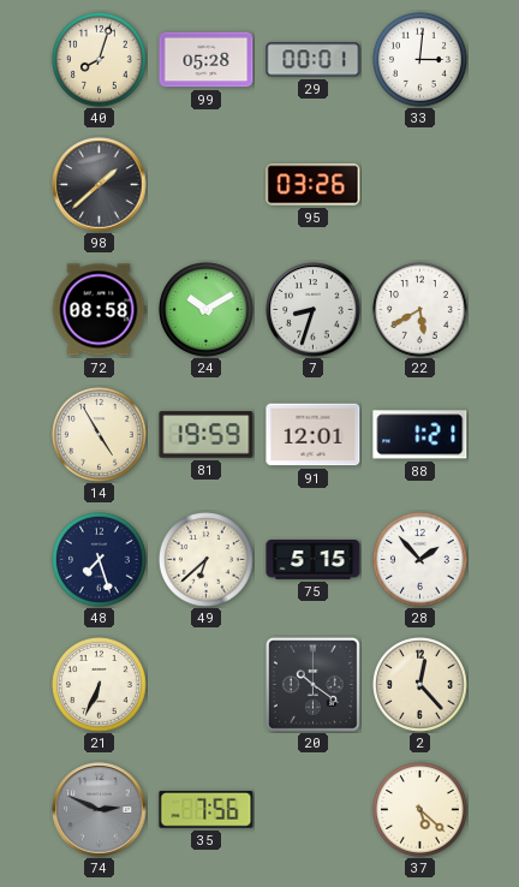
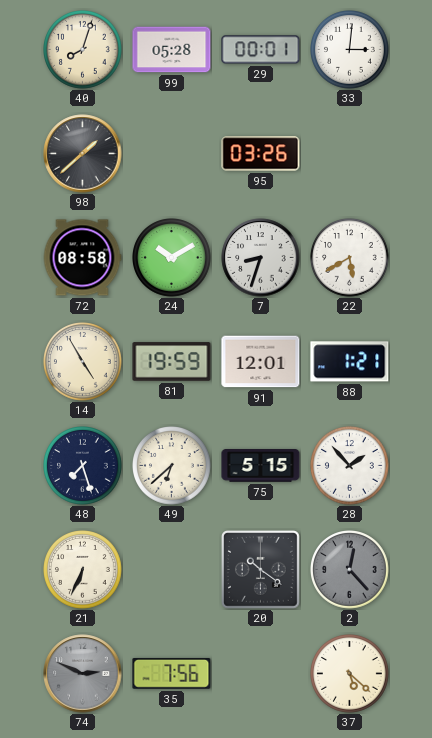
2 dial: cream -> grey
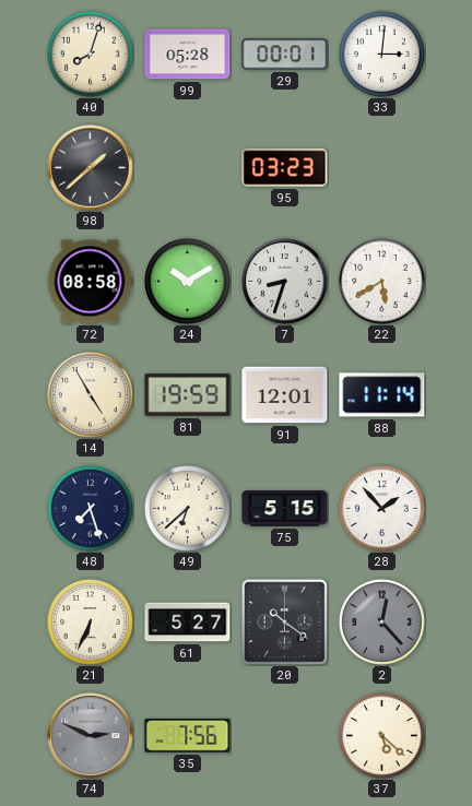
95: 03:26 -> 03:23
88: 1:21 -> 11:14
61: none -> 5:27
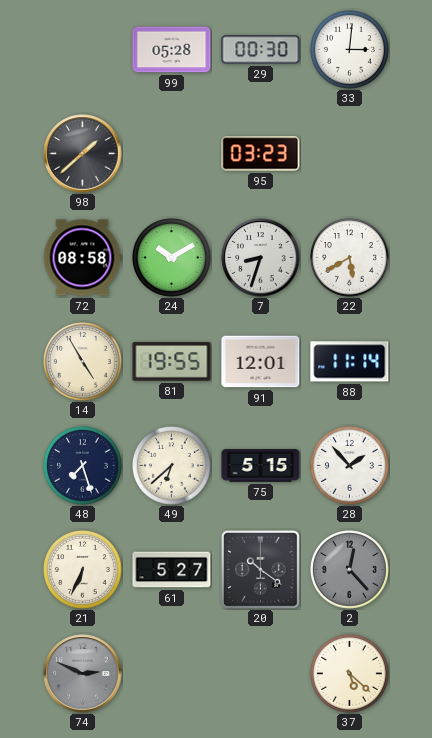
40: 8:03 -> none
29: 00:01 -> 00:30
81: 19:59 -> 19:55
35: 7:56 -> none
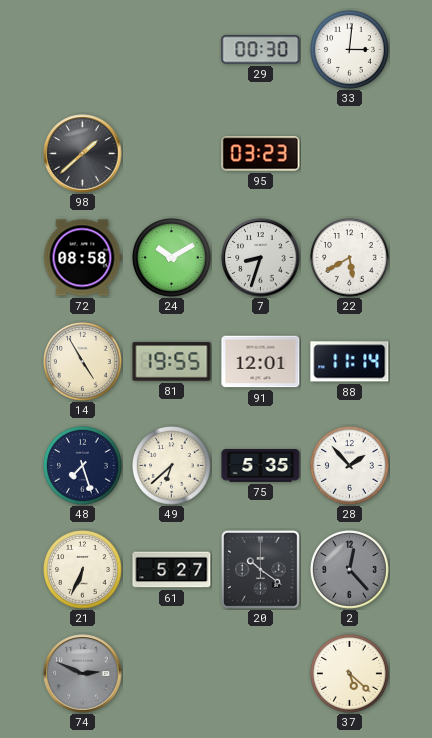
99: 05:28 -> none
75: 5:15 -> 5:35
